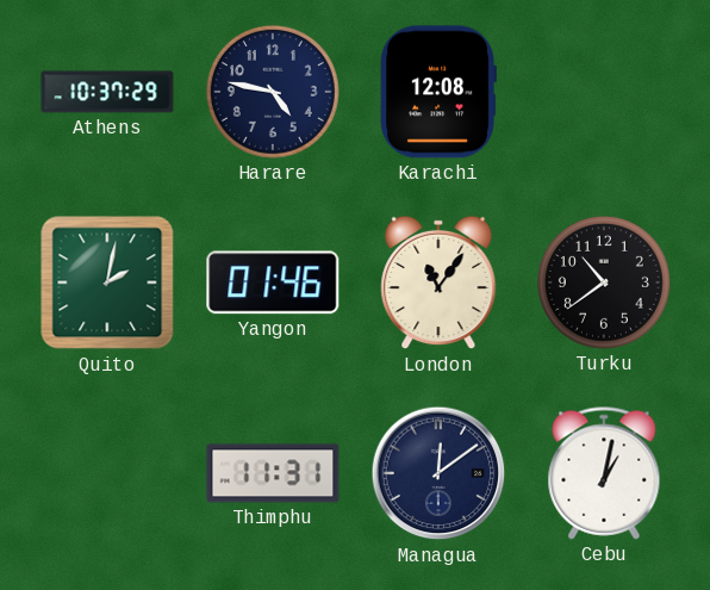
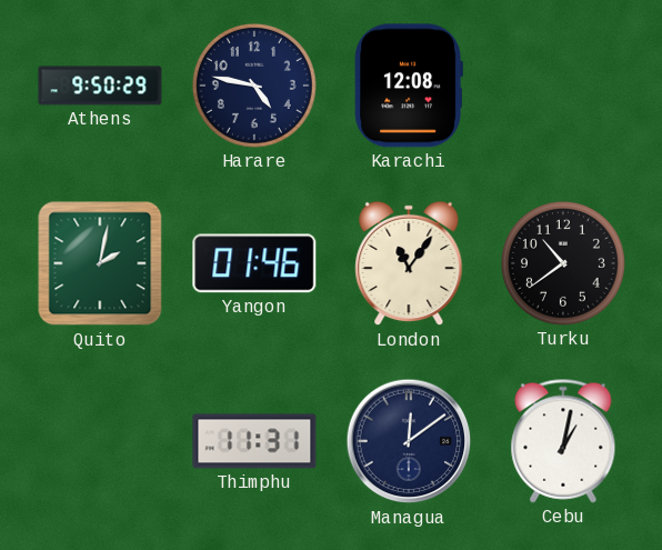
Athens: 10:37 -> 9:50
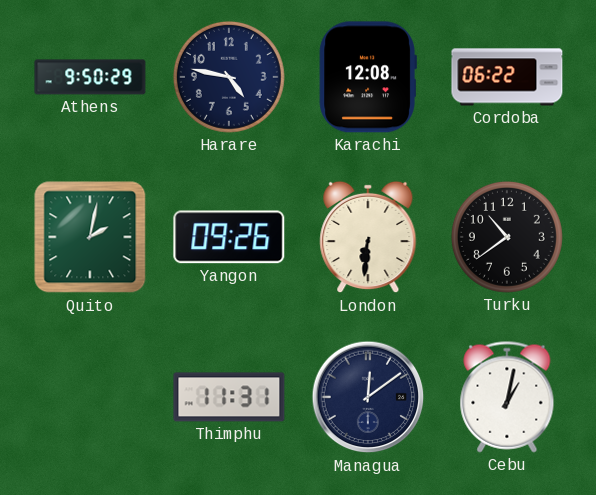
Cordoba: none -> 06:22
Yangon: 01:46 -> 09:26
London: 11:06 -> 6:31
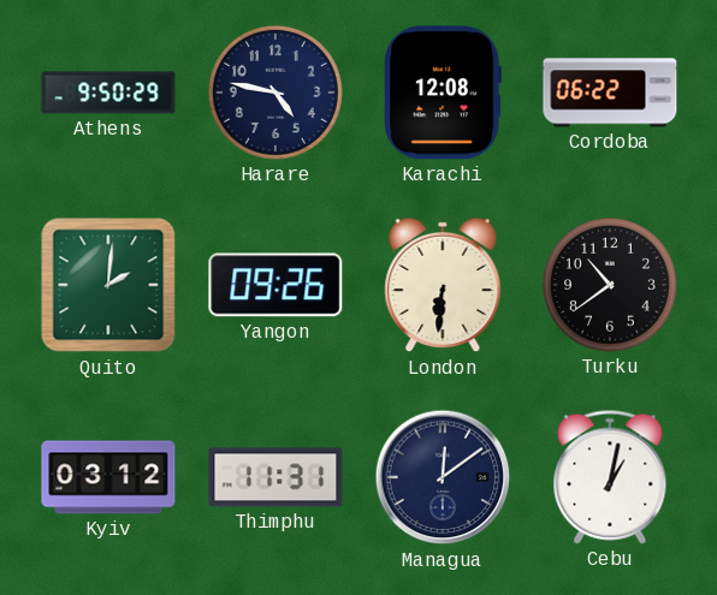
Quito: 2:02 -> 2:01
Kyiv: none -> 03:12
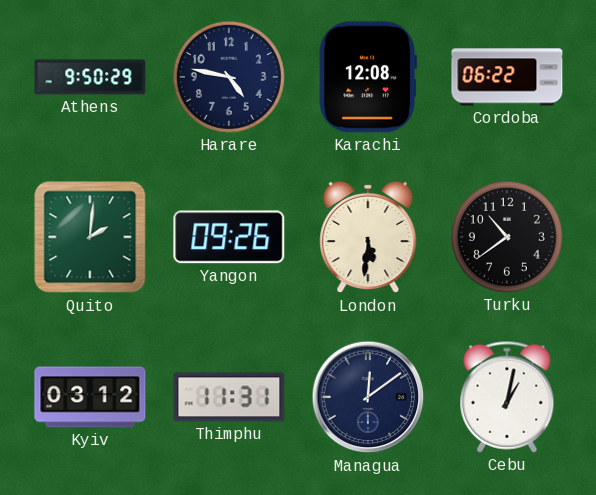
London: 6:31 -> 5:31
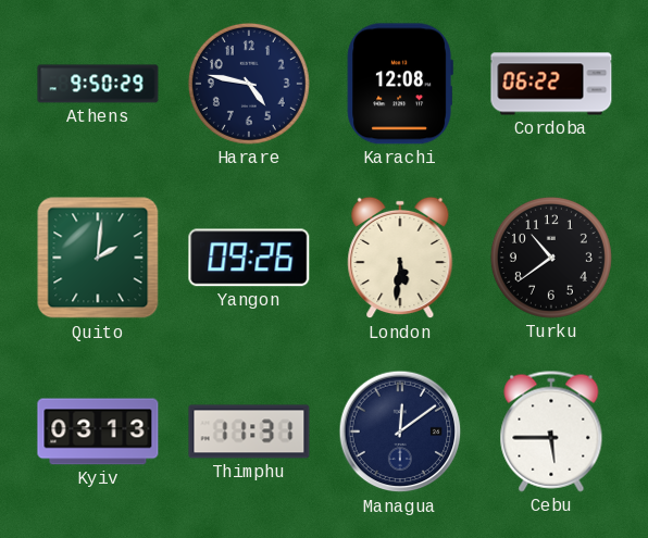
Kyiv: 03:12 -> 03:13
Cebu: 1:02 -> 5:45
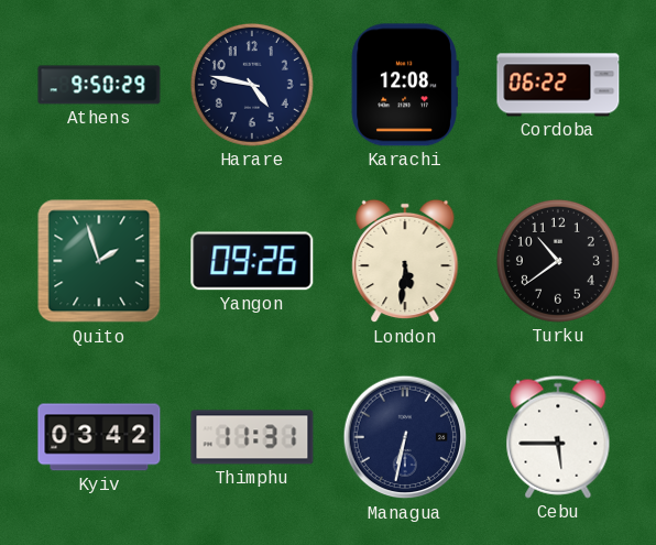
Quito: 2:01 -> 1:57
Kyiv: 03:13 -> 03:42
Managua: 12:09 -> 6:32
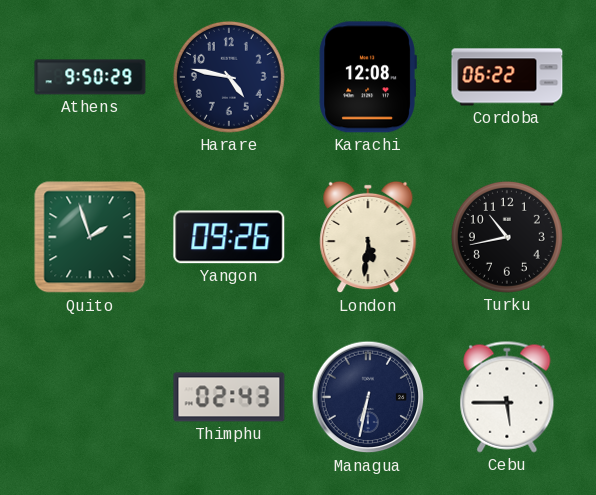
Turku: 10:39 -> 10:43
Kyiv: 03:42 -> none
Thimphu: 11:31 -> 02:43
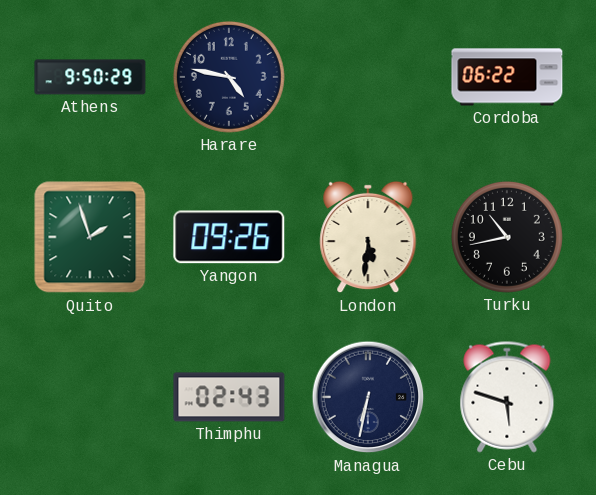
Karachi: 12:08 -> none
Cebu: 5:45 -> 5:48
